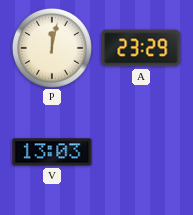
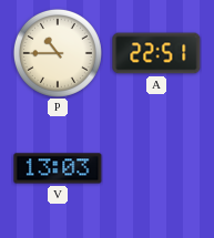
P: 12:02 -> 10:45
A: 23:29 -> 22:51
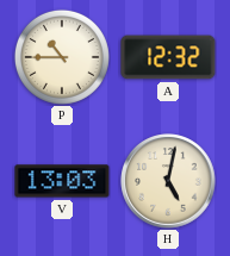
A: 22:51 -> 12:32
H: none -> 5:02
